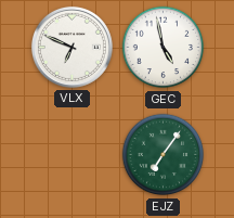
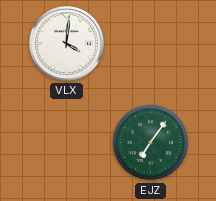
VLX: 6:49 -> 4:01
GEC: 4:58 -> none
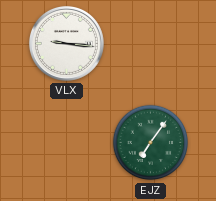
VLX: 4:01 -> 9:16
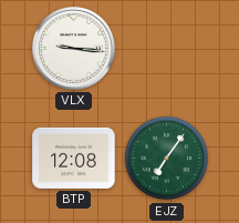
BTP: none -> 12:08
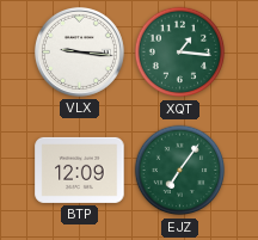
XQT: none -> 1:16
BTP: 12:08 -> 12:09
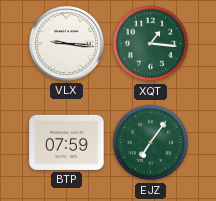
BTP: 12:09 -> 07:59
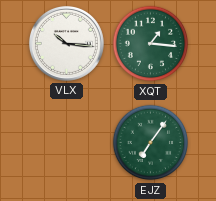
VLX: 9:16 -> 10:16
BTP: 07:59 -> none
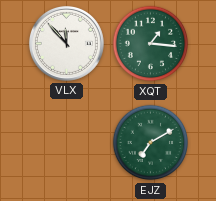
VLX: 10:16 -> 11:53
EJZ: 7:06 -> 7:10
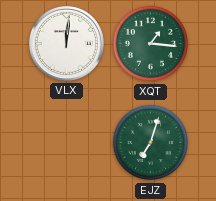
VLX: 11:53 -> 12:01
EJZ: 7:10 -> 7:03
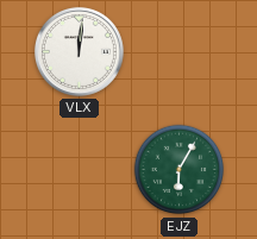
XQT: 1:16 -> none
EJZ: 7:03 -> 6:05
